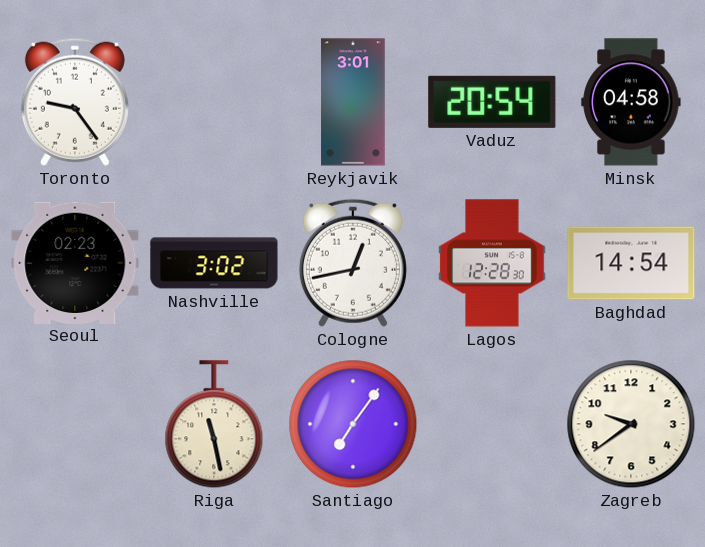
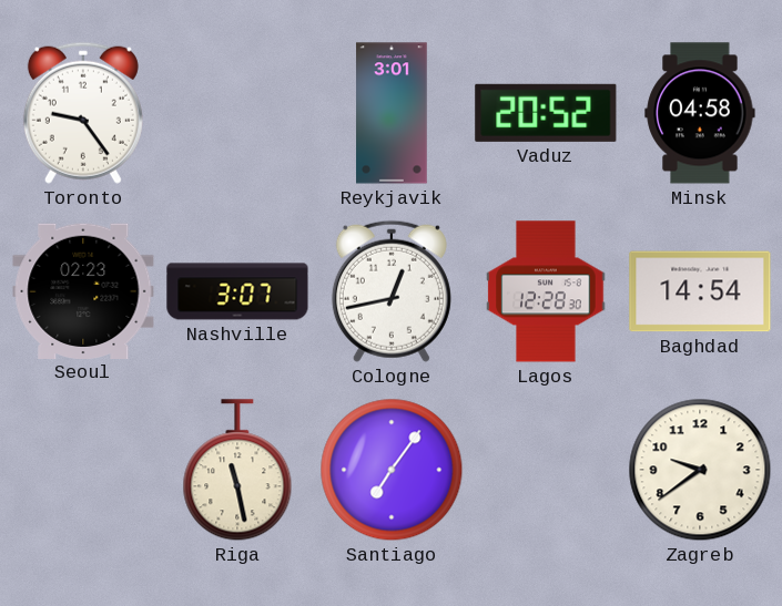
Vaduz: 20:54 -> 20:52
Nashville: 3:02 -> 3:07
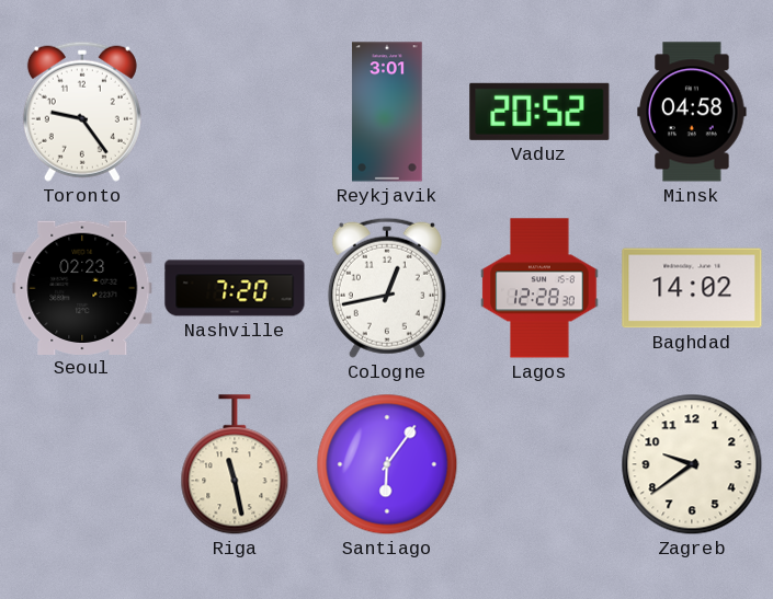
Nashville: 3:07 -> 7:20
Baghdad: 14:54 -> 14:02
Santiago: 7:06 -> 6:06
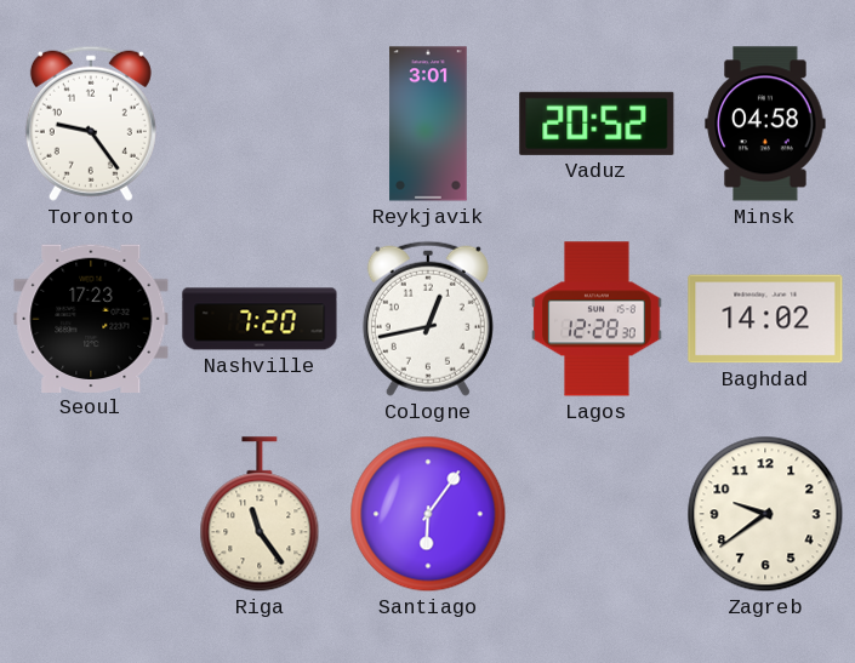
Seoul: 02:23 -> 17:23
Riga: 11:28 -> 11:24
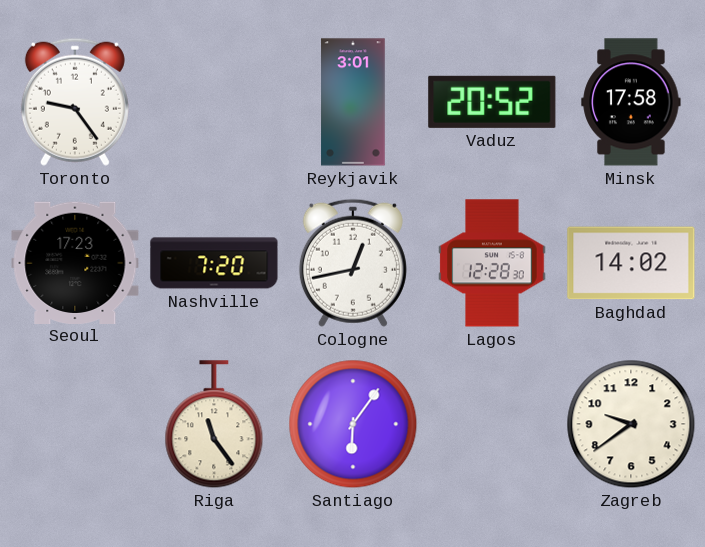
Minsk: 04:58 -> 17:58
